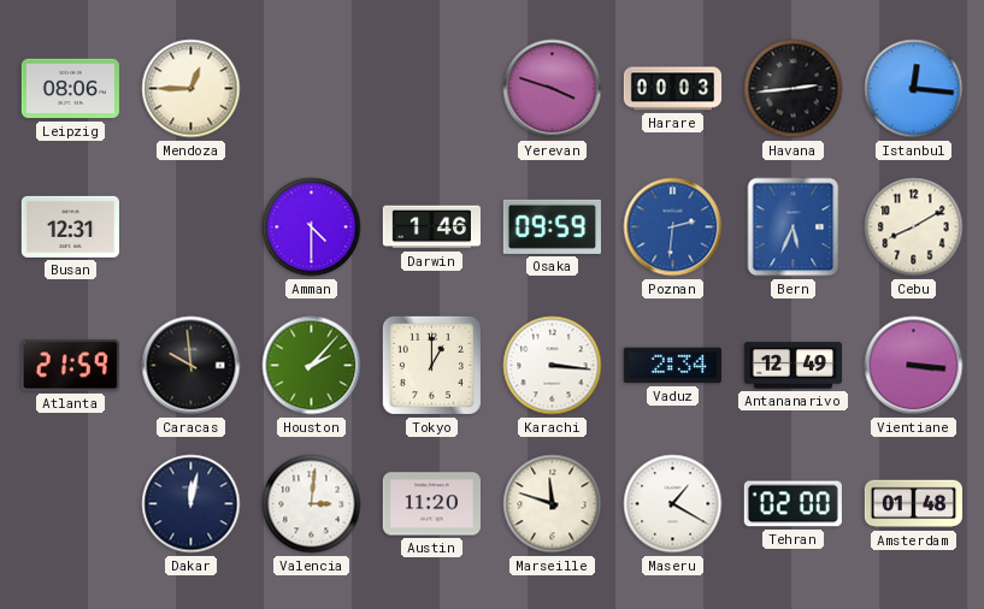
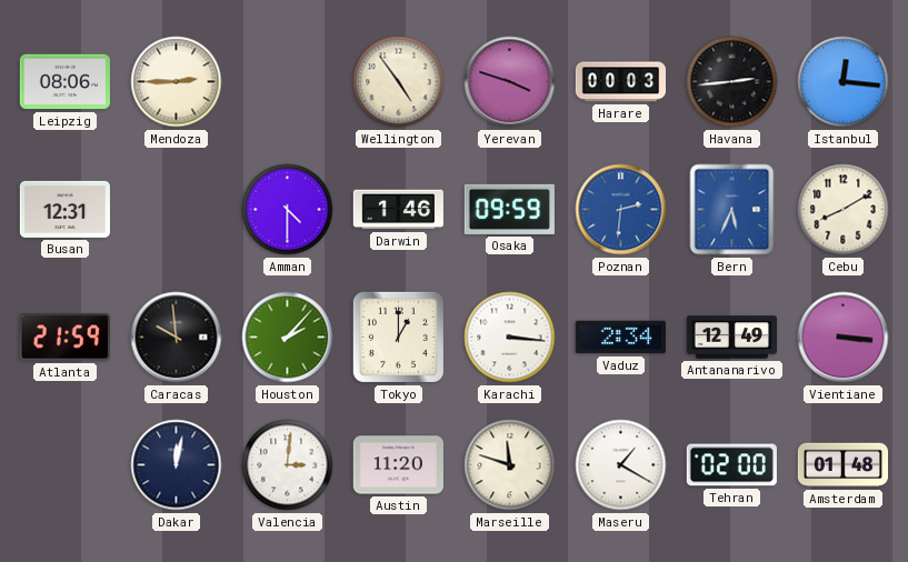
Mendoza: 12:45 -> 2:45
Wellington: none -> 4:54
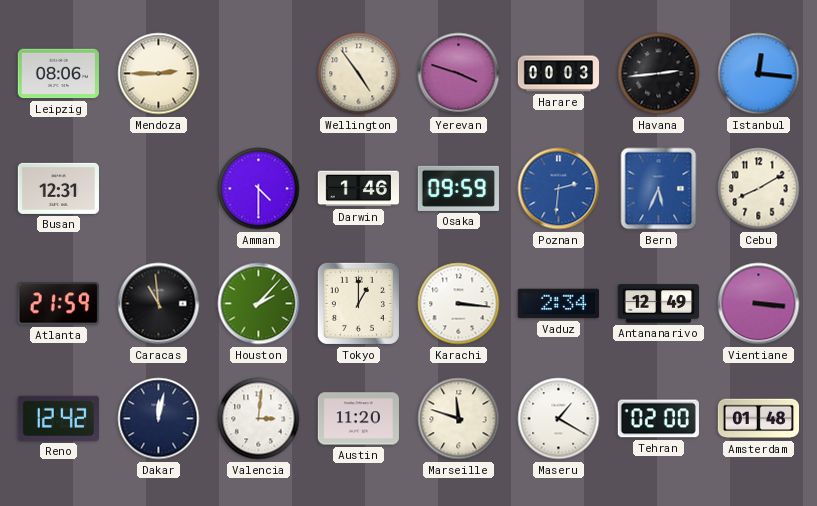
Caracas: 9:59 -> 10:59
Reno: none -> 12:42
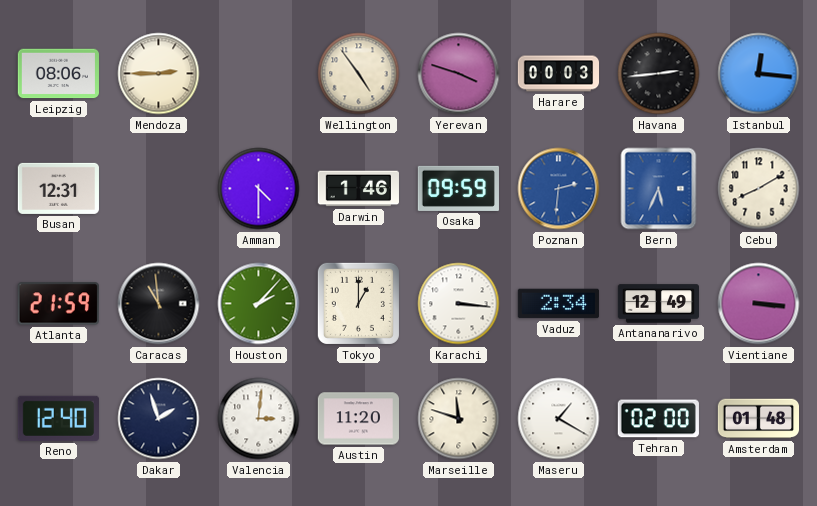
Reno: 12:42 -> 12:40
Dakar: 12:02 -> 1:57
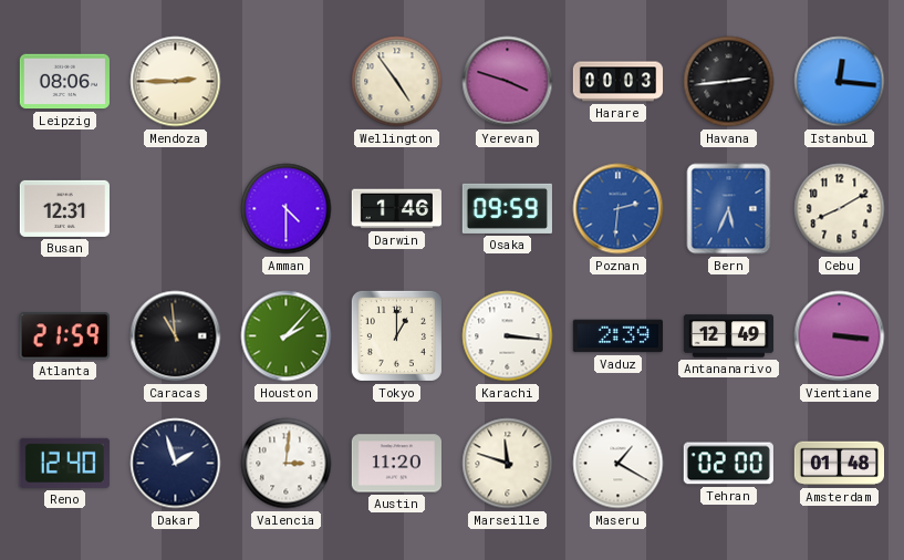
Vaduz: 2:34 -> 2:39
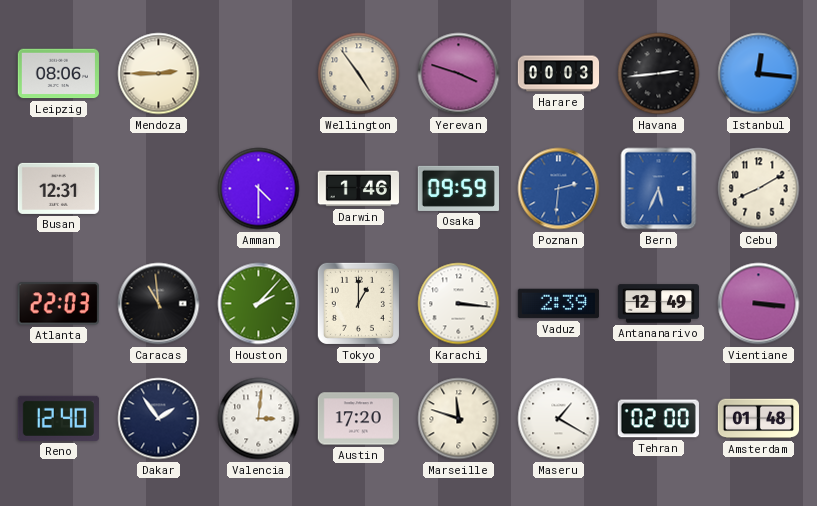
Atlanta: 21:59 -> 22:03
Dakar: 1:57 -> 1:54
Austin: 11:20 -> 17:20
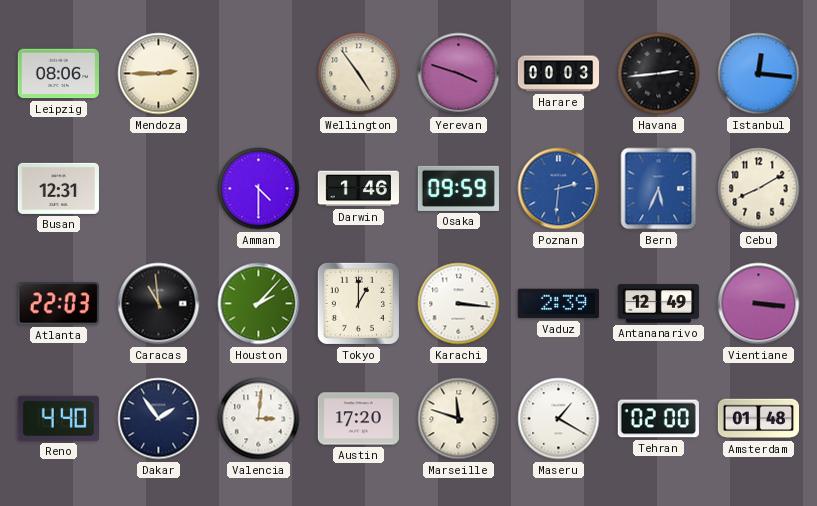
Reno: 12:40 -> 4:40
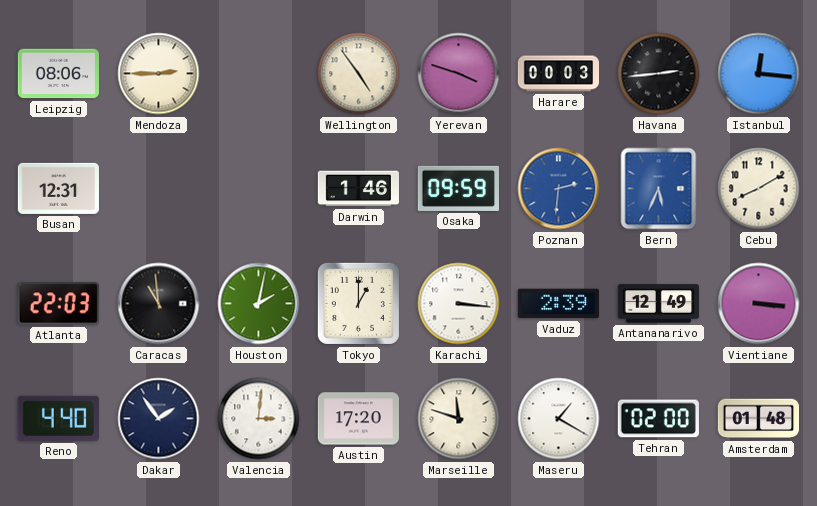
Amman: 4:30 -> none
Houston: 2:07 -> 2:02
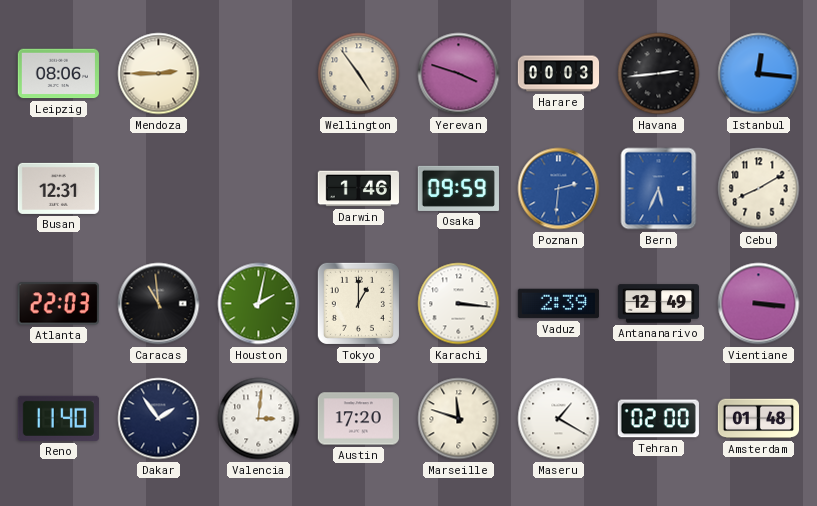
Reno: 4:40 -> 11:40
